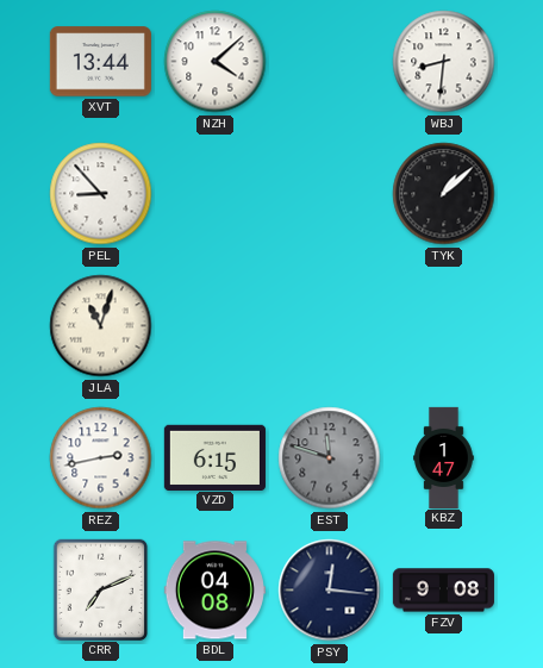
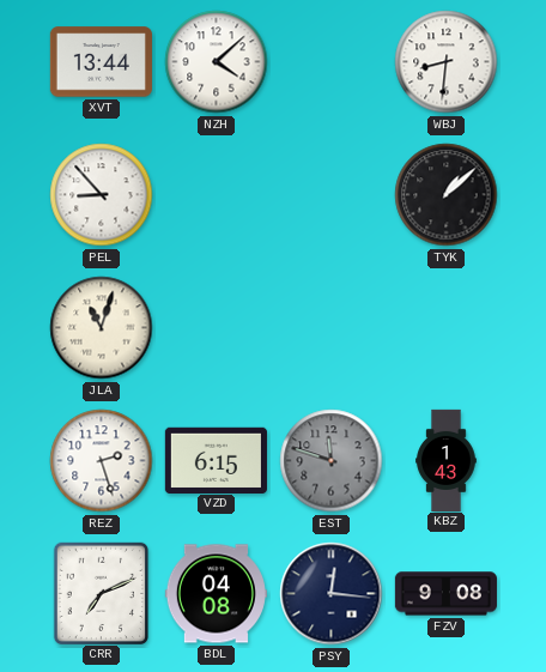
REZ: 2:43 -> 2:27
KBZ: 1:47 -> 1:43
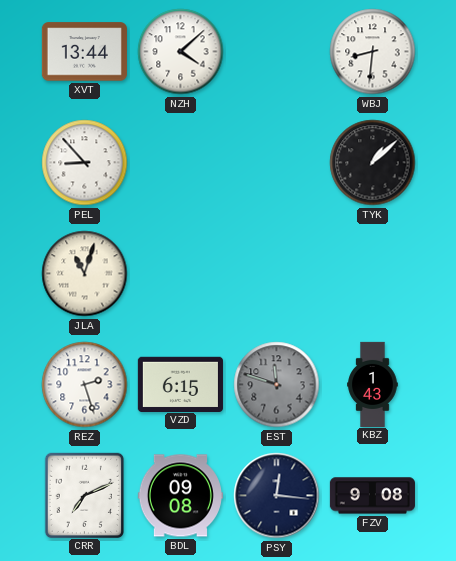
BDL: 04:08 -> 09:08
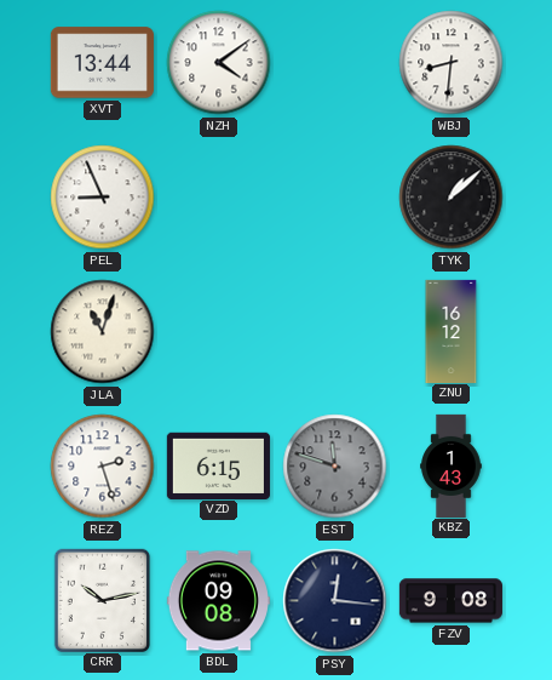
NZH: 4:08 -> 4:09
PEL: 8:53 -> 8:56
ZNU: none -> 16:12
CRR: 7:11 -> 10:13
